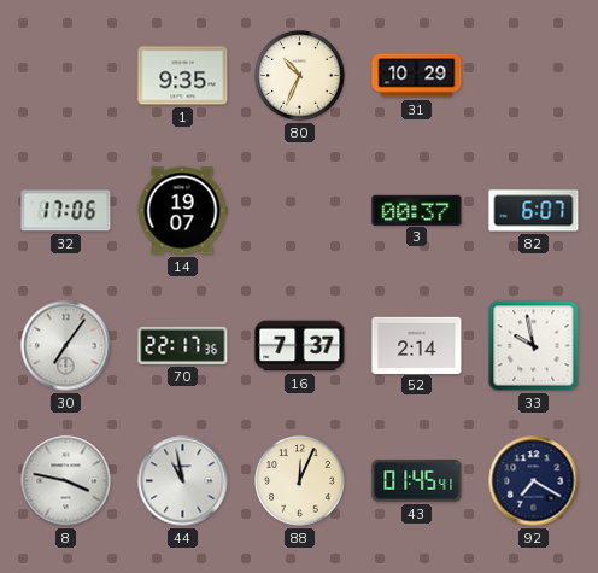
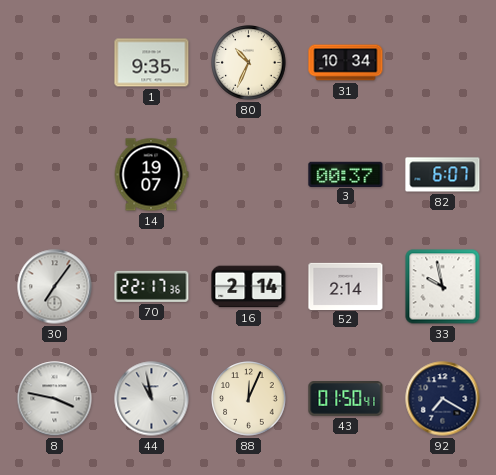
31: 10:29 -> 10:34
32: 17:06 -> none
16: 7:37 -> 2:14
43: 01:45 -> 01:50
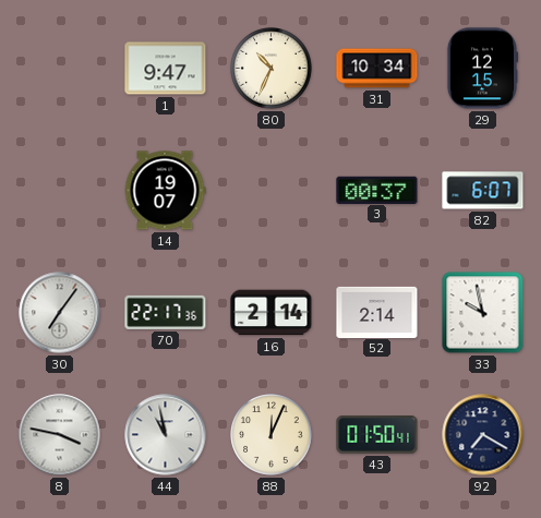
1: 9:35 -> 9:47
29: none -> 12:15
